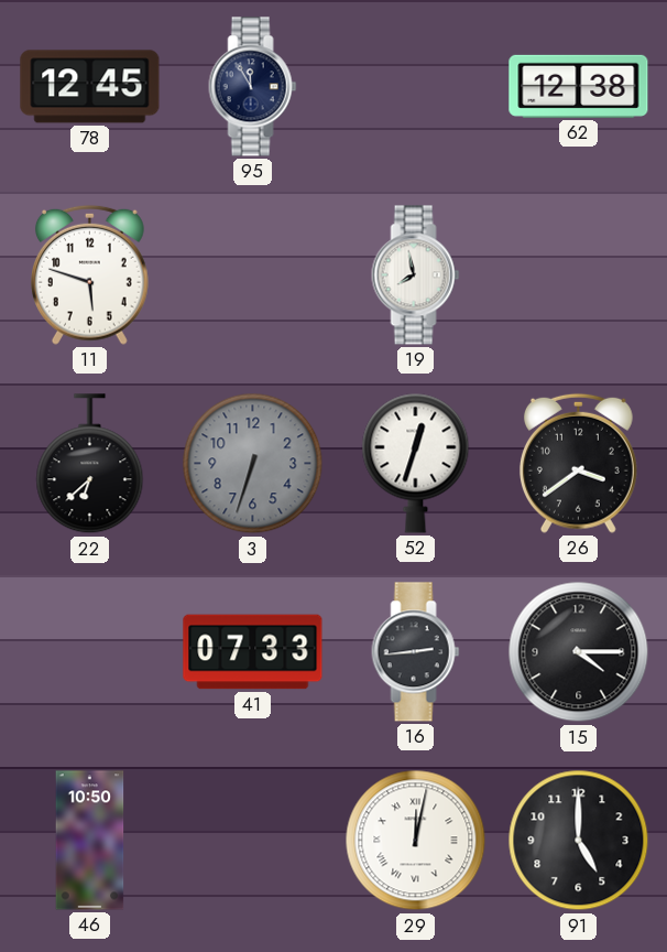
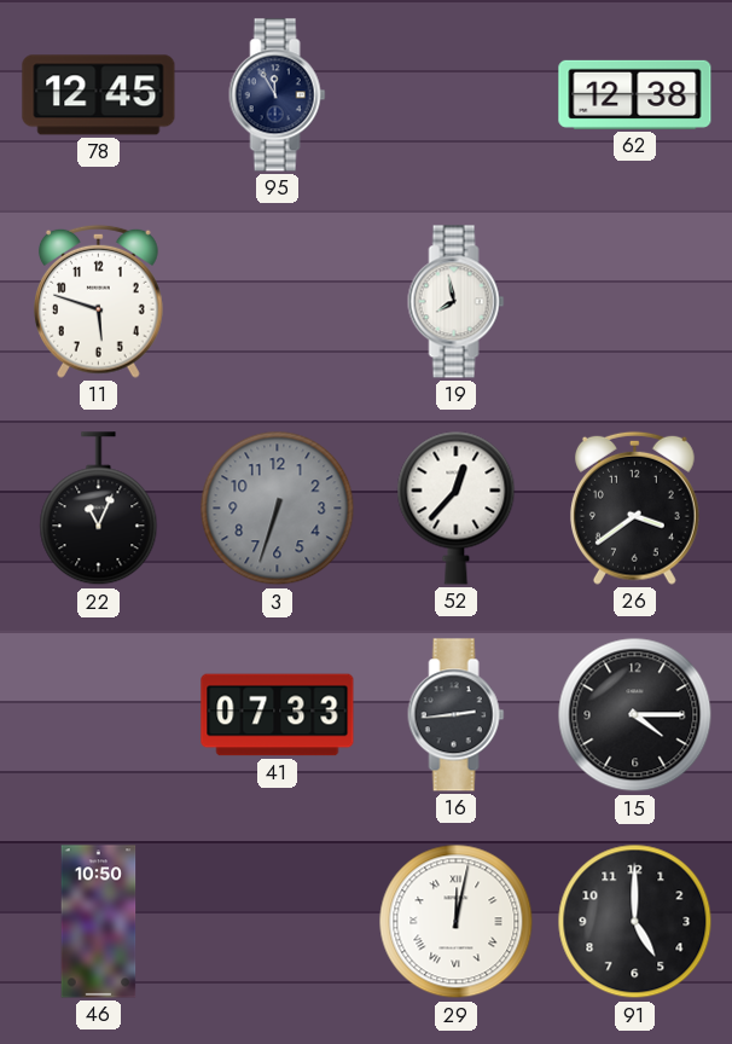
22: 6:38 -> 11:04
52: 12:33 -> 12:37
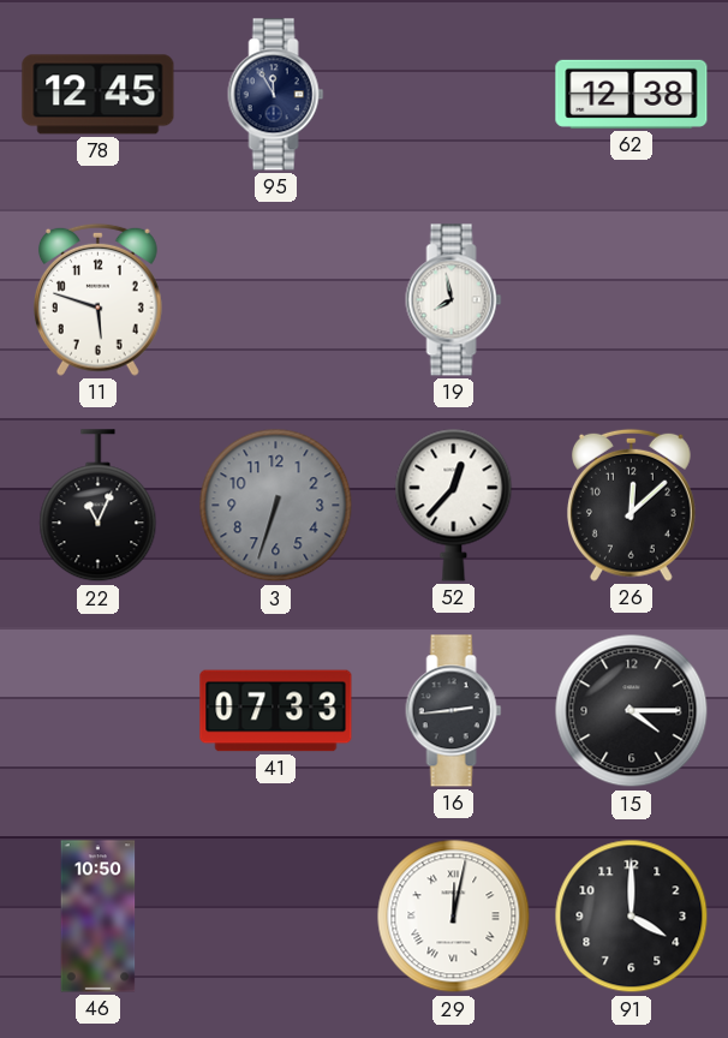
26: 3:39 -> 12:08
91: 5:00 -> 4:00
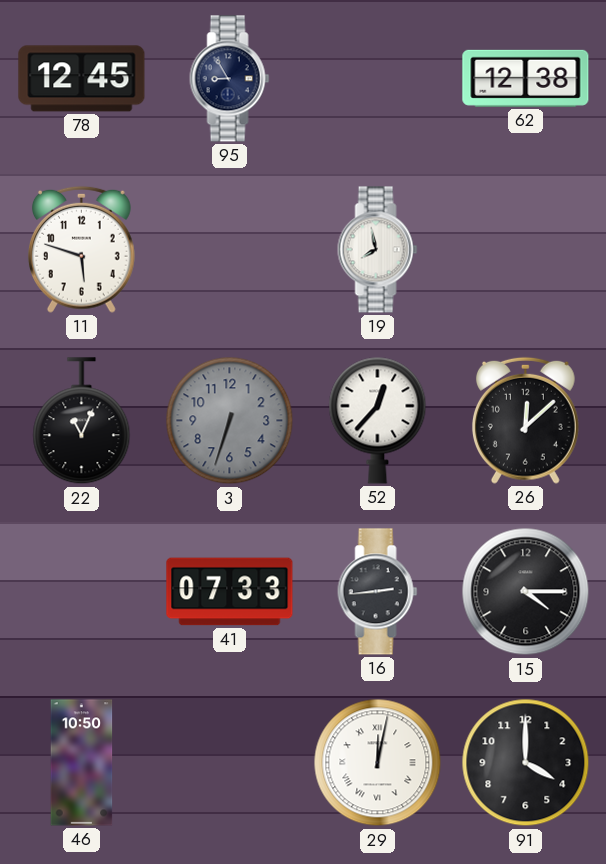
95: 11:55 -> 8:55
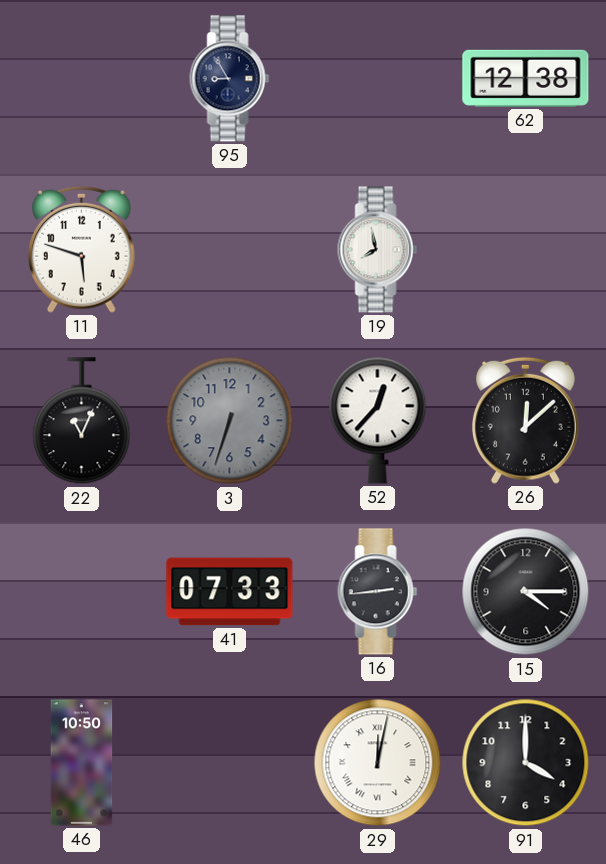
78: 12:45 -> none
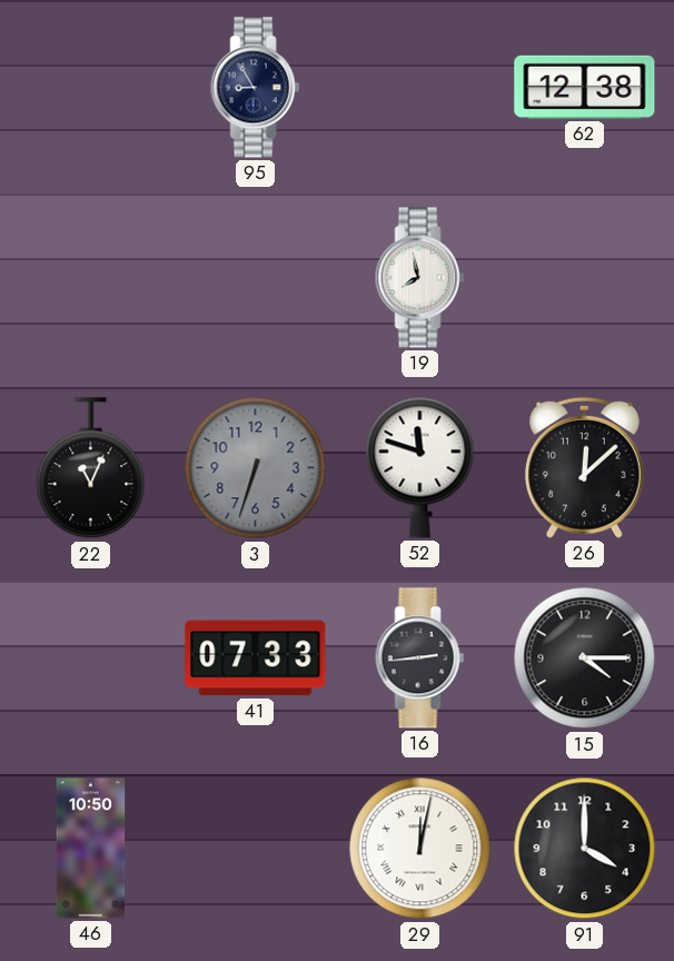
11: 5:48 -> none
52: 12:37 -> 11:48
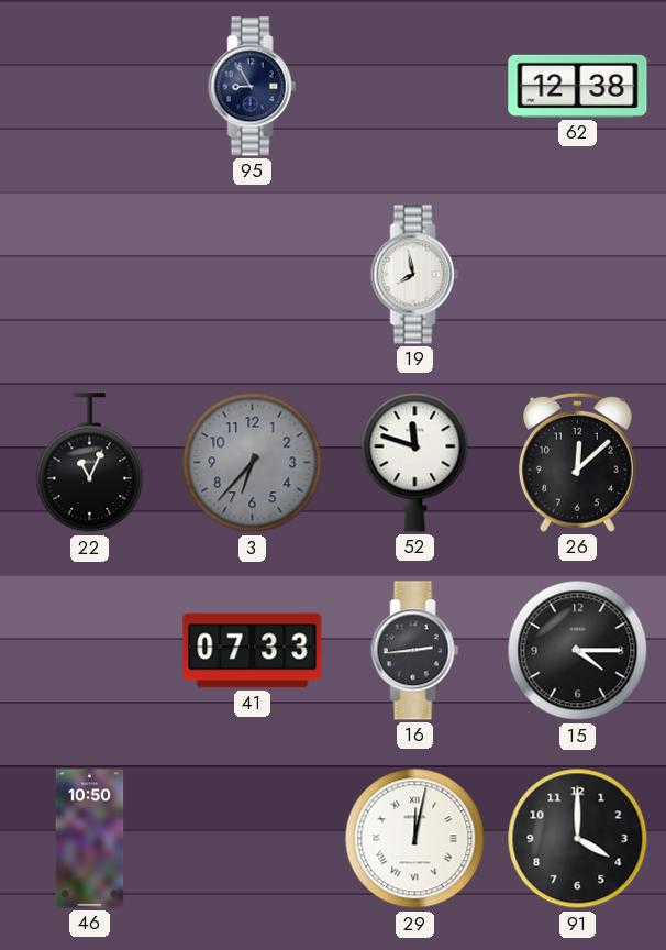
3: 6:33 -> 6:37
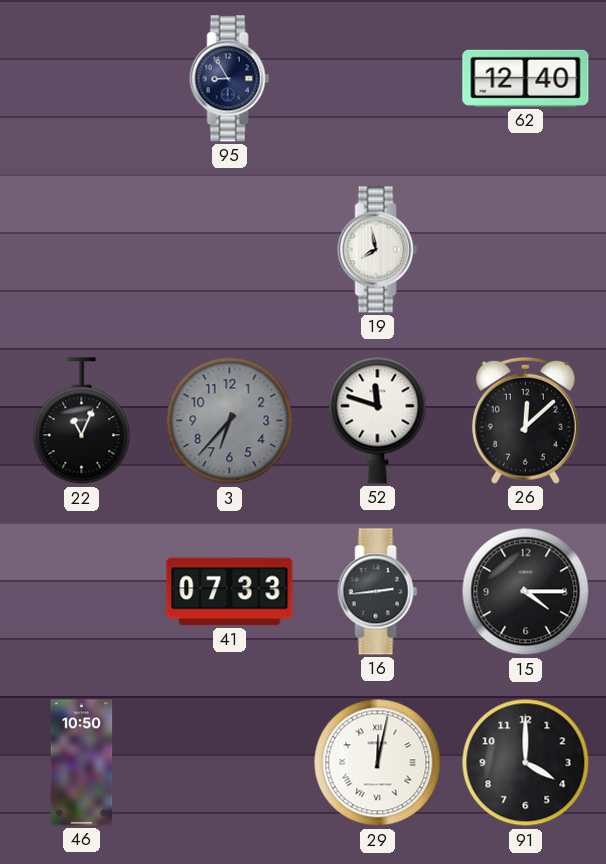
62: 12:38 -> 12:40
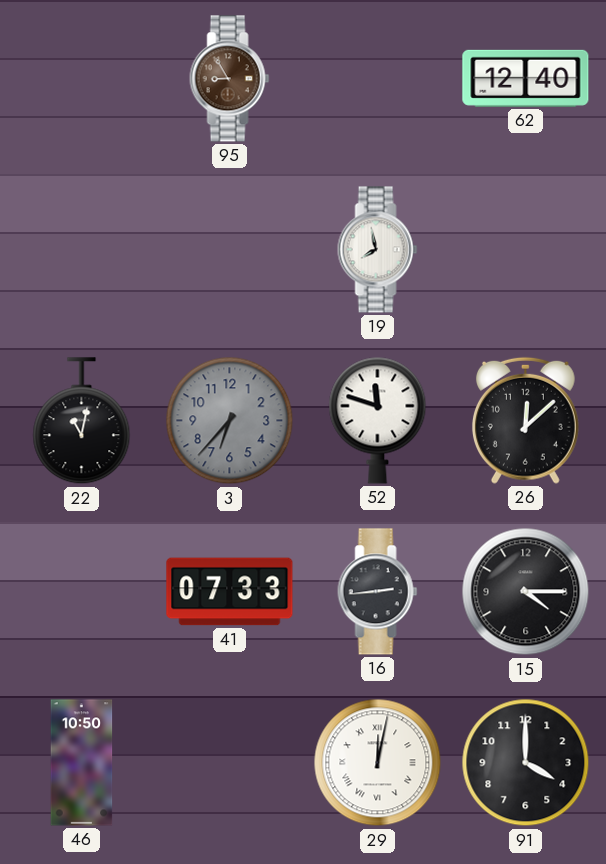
95 dial: navy -> brown
22: 11:04 -> 11:02
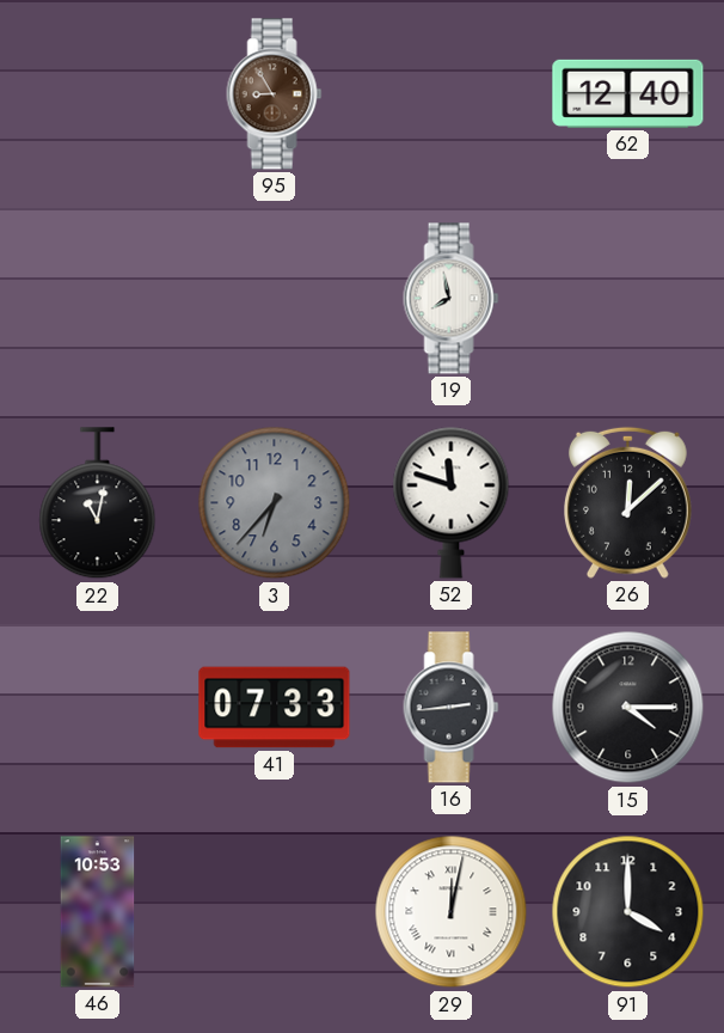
46: 10:50 -> 10:53
